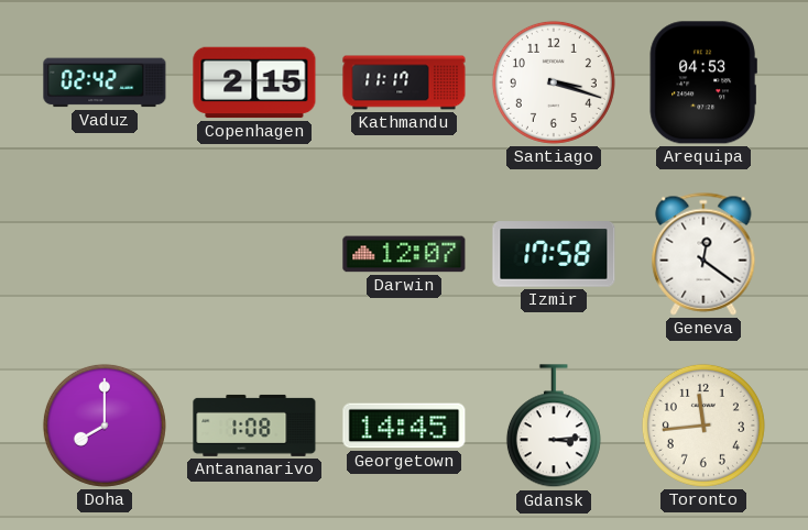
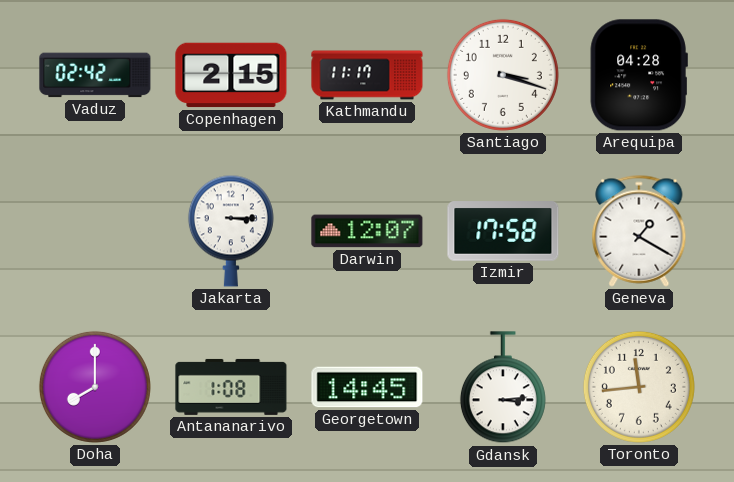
Arequipa: 04:53 -> 04:28
Jakarta: none -> 3:15
Geneva: 12:21 -> 1:20
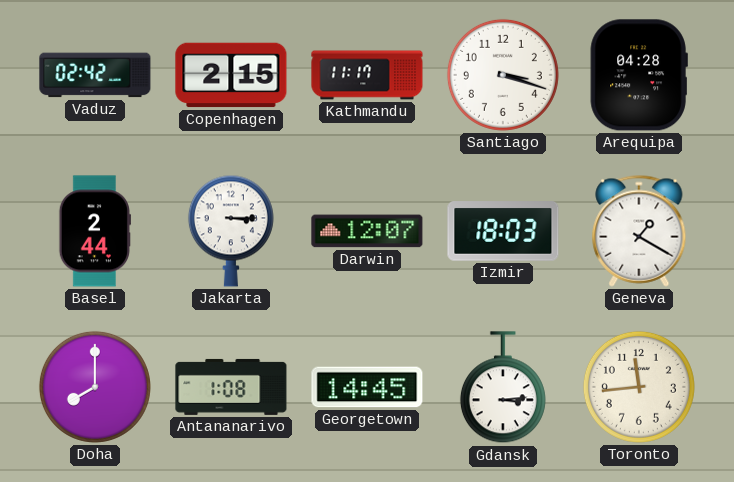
Basel: none -> 2:44
Izmir: 17:58 -> 18:03
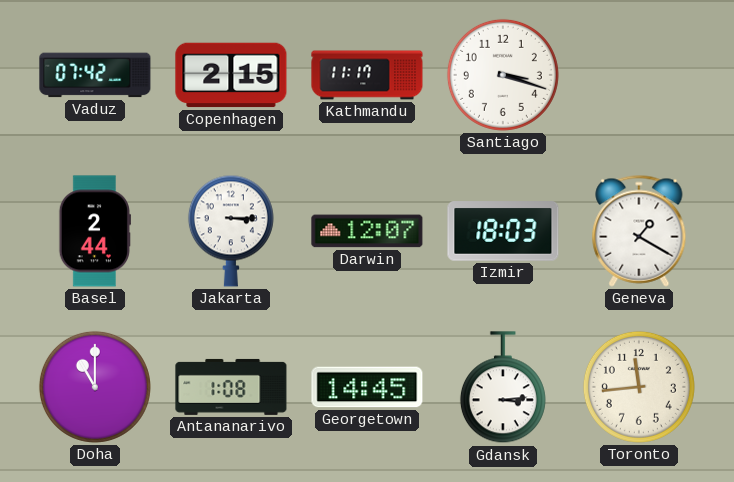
Vaduz: 02:42 -> 07:42
Arequipa: 04:28 -> none
Doha: 8:00 -> 11:00
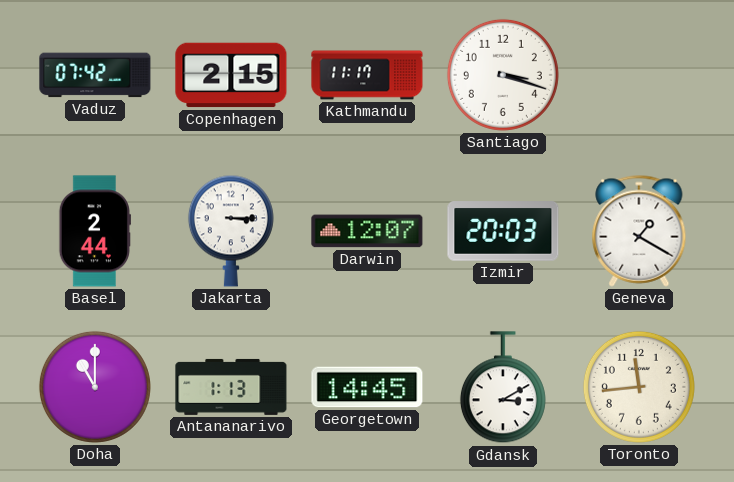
Izmir: 18:03 -> 20:03
Antananarivo: 1:08 -> 1:13
Gdansk: 3:14 -> 3:10
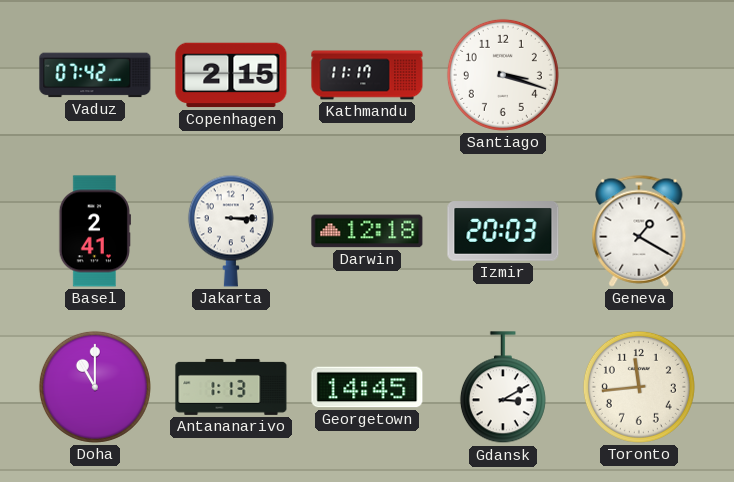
Basel: 2:44 -> 2:41
Darwin: 12:07 -> 12:18
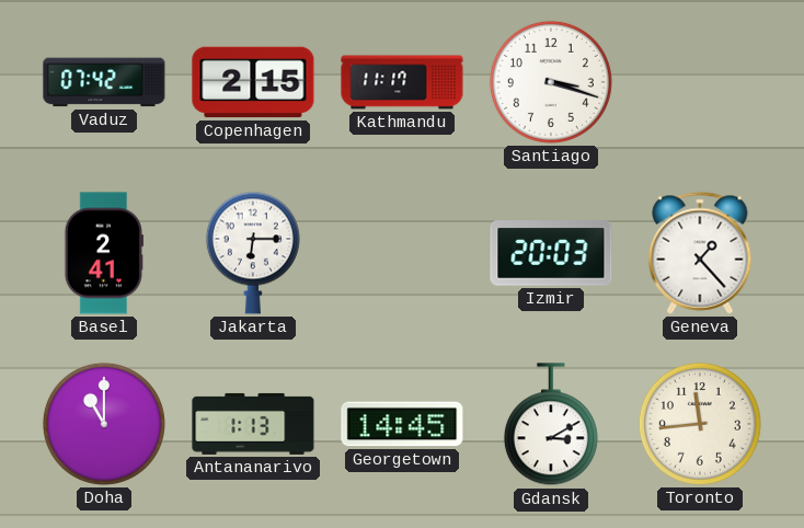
Jakarta: 3:15 -> 6:15
Darwin: 12:18 -> none
Geneva: 1:20 -> 1:23
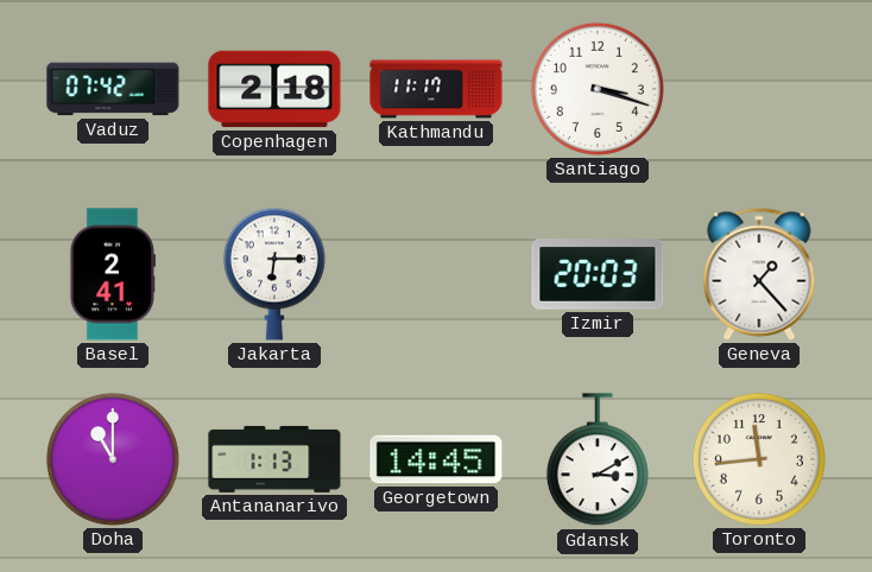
Copenhagen: 2:15 -> 2:18
